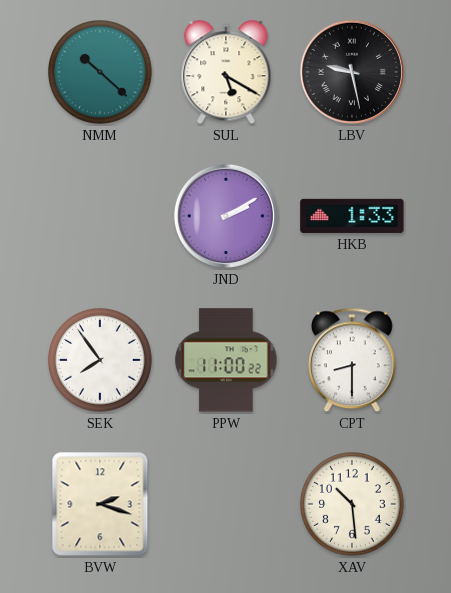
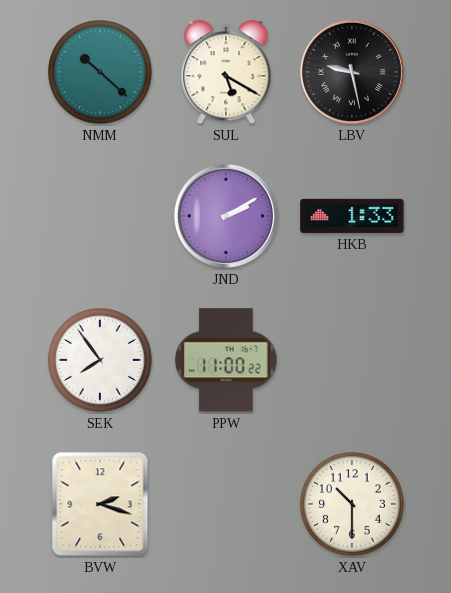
CPT: 8:30 -> none
XAV: 10:29 -> 10:30
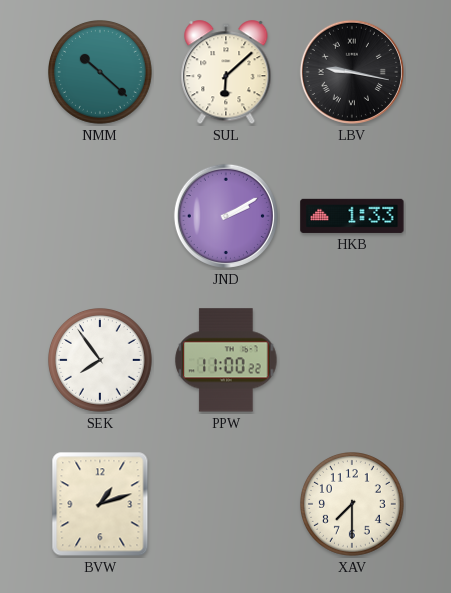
SUL: 5:20 -> 6:08
LBV: 9:28 -> 9:17
BVW: 2:18 -> 1:12
XAV: 10:30 -> 7:30
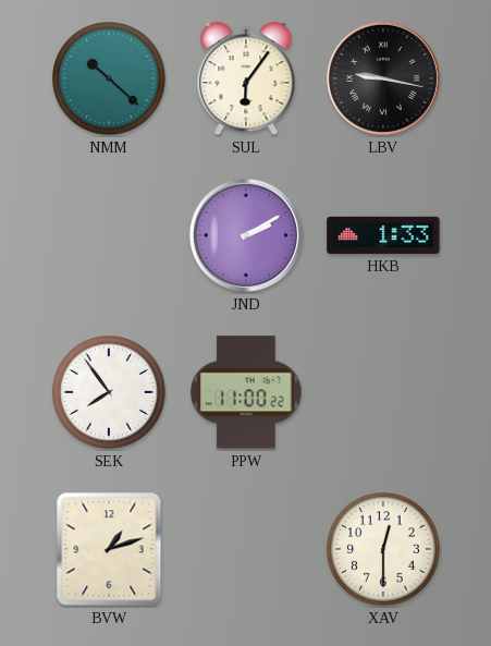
SUL: 6:08 -> 6:06
XAV: 7:30 -> 12:30
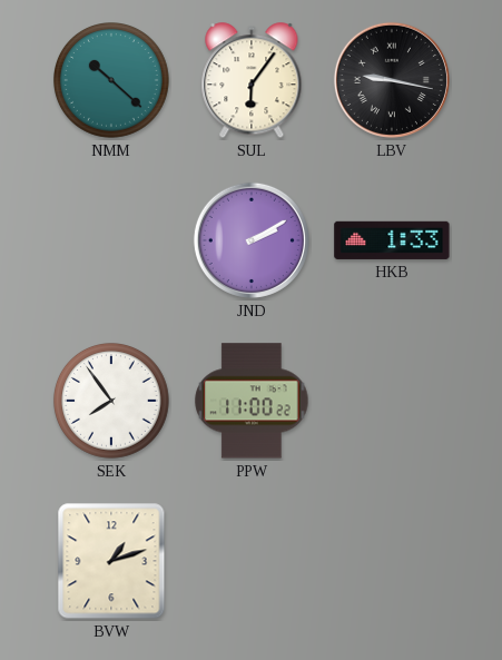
XAV: 12:30 -> none
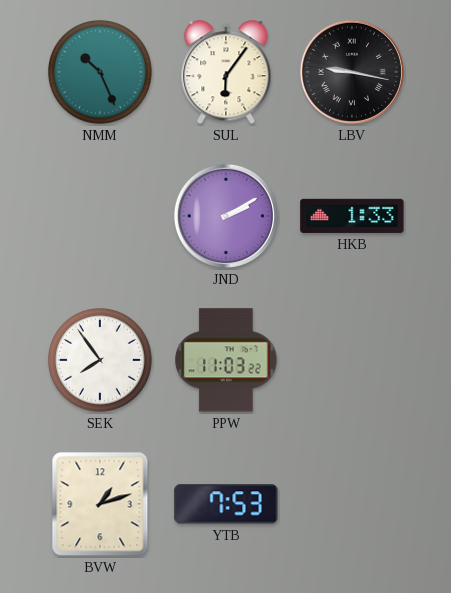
NMM: 10:22 -> 10:26
PPW: 11:00 -> 11:03
YTB: none -> 7:53
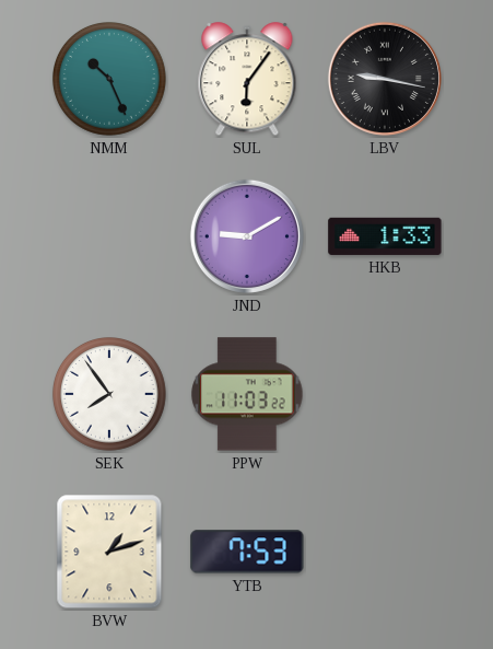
JND: 2:10 -> 9:10
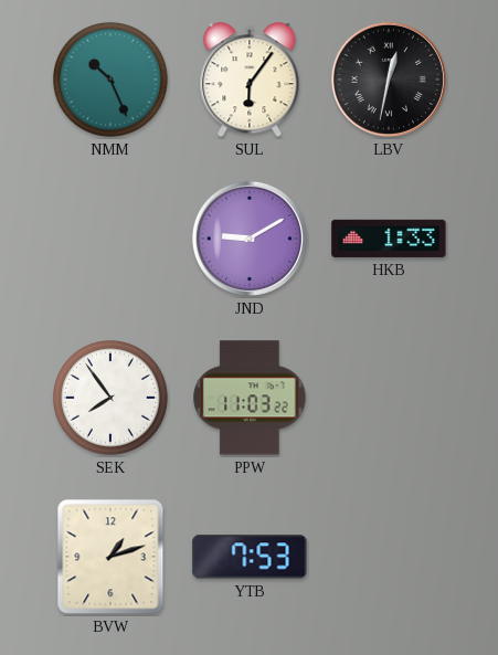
LBV: 9:17 -> 12:32
